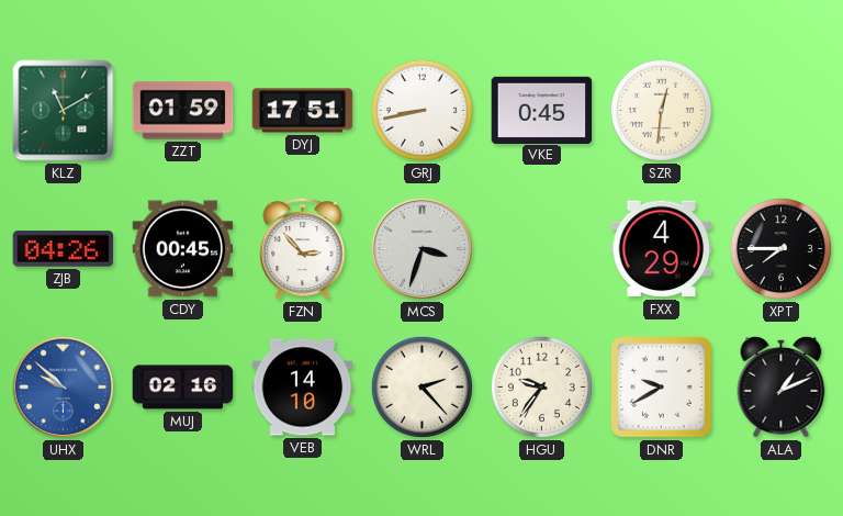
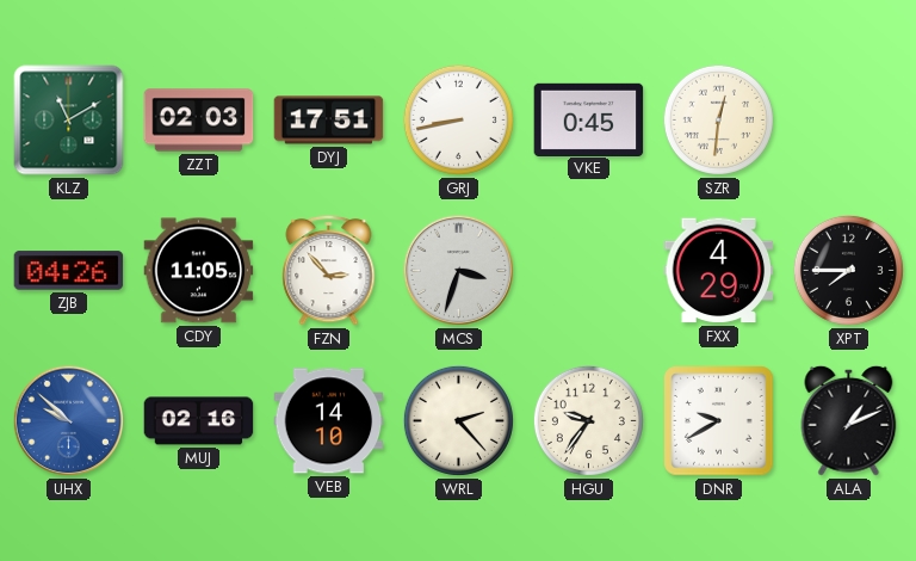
ZZT: 01:59 -> 02:03
CDY: 00:45 -> 11:05
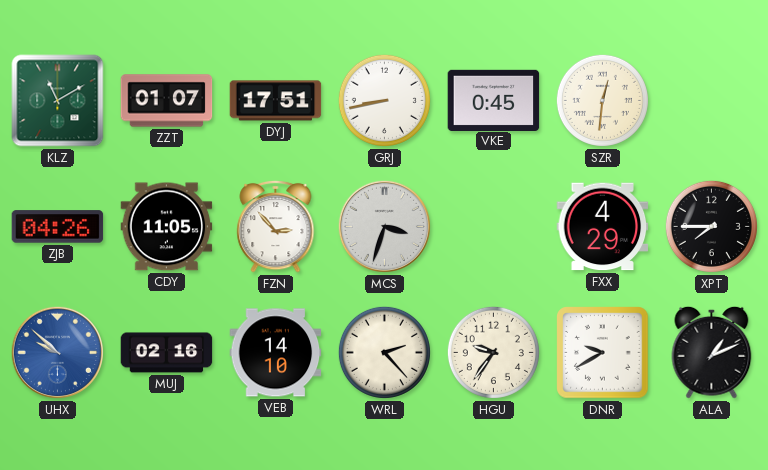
ZZT: 02:03 -> 01:07
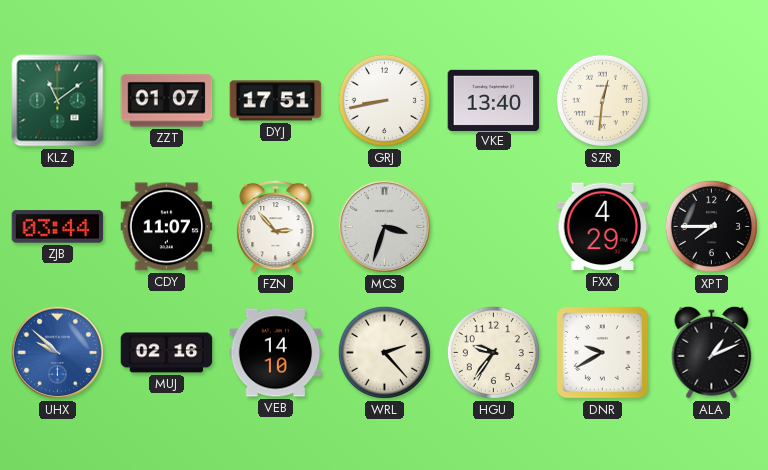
KLZ: 11:10 -> 11:09
VKE: 0:45 -> 13:40
ZJB: 04:26 -> 03:44
CDY: 11:05 -> 11:07
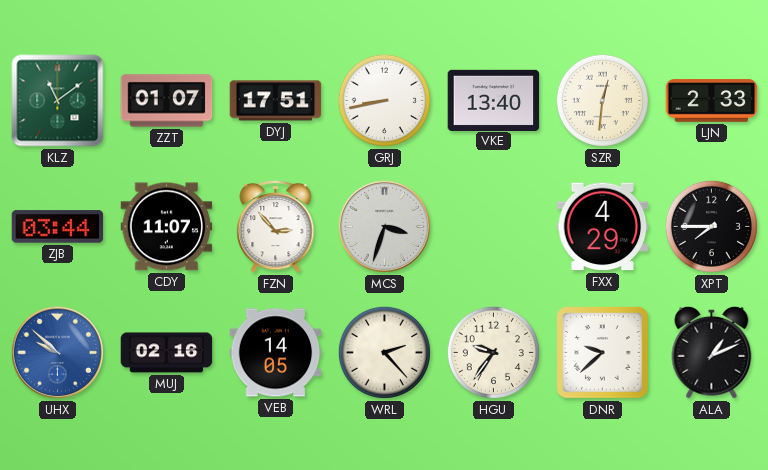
LJN: none -> 2:33
VEB: 14:10 -> 14:05
DNR: 9:40 -> 9:38
